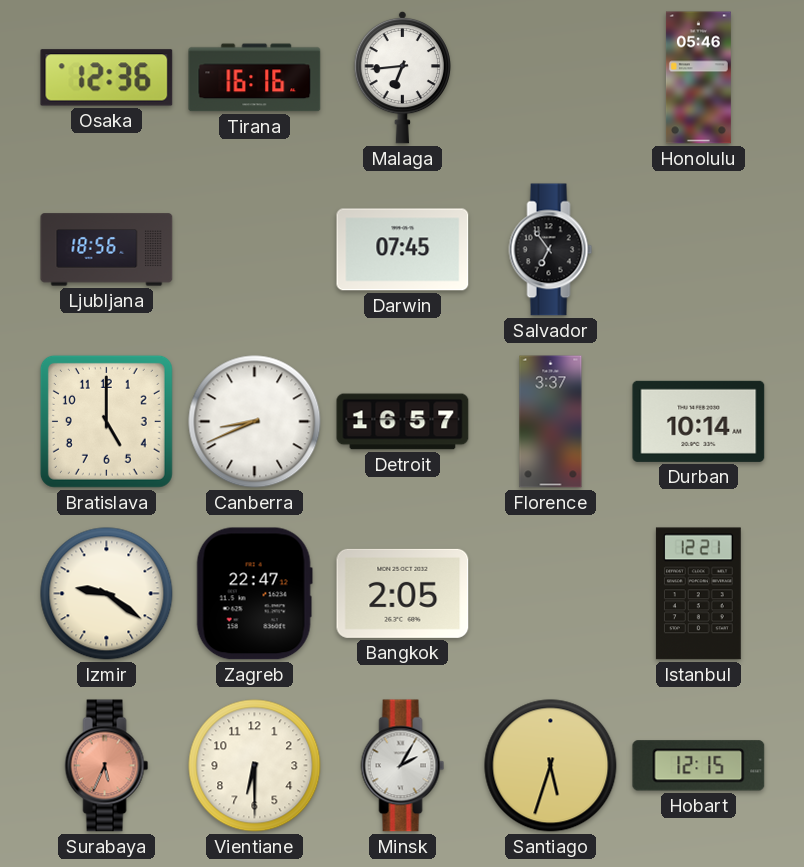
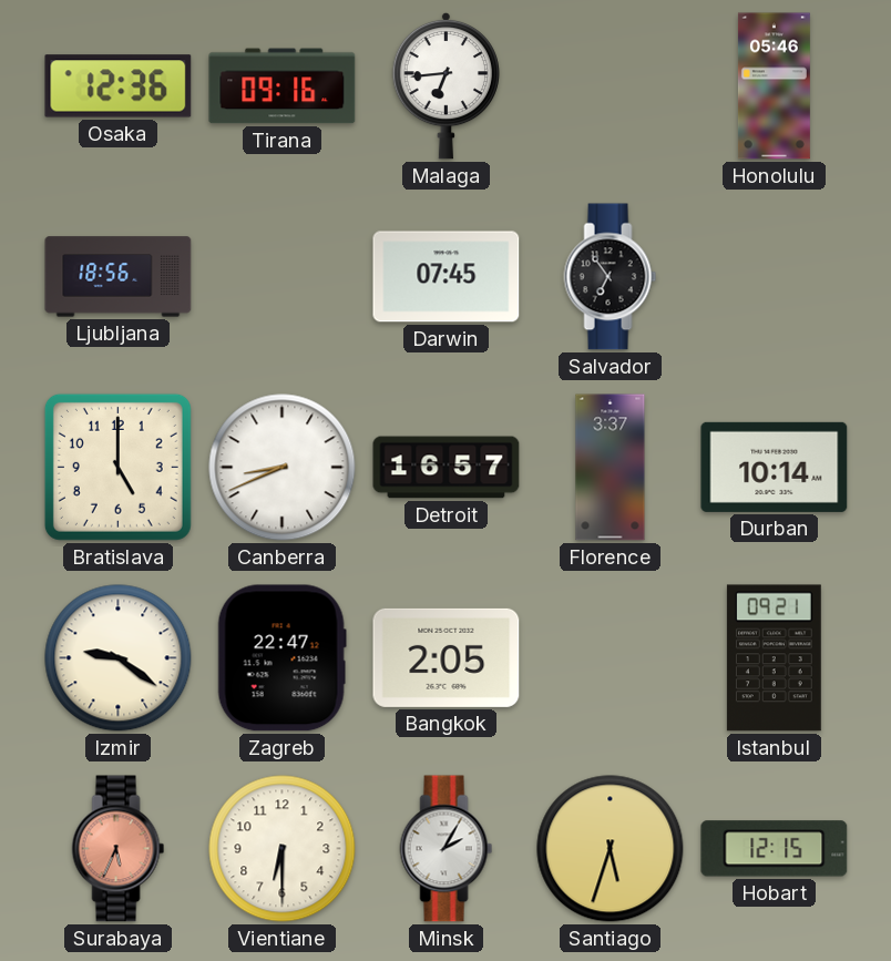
Tirana: 16:16 -> 09:16
Istanbul: 12:21 -> 09:21
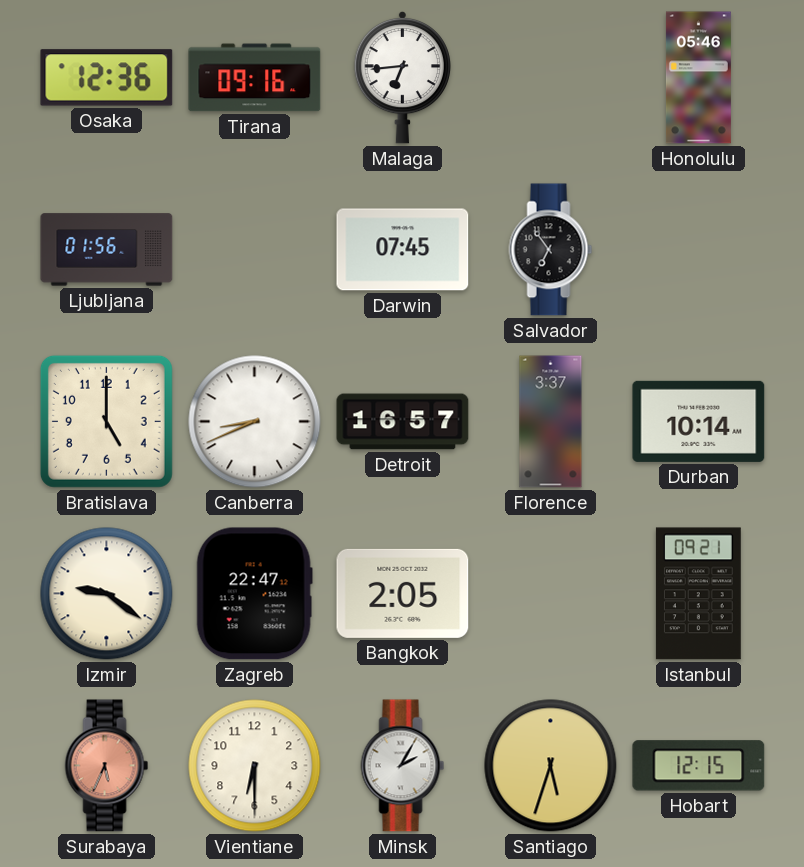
Ljubljana: 18:56 -> 01:56
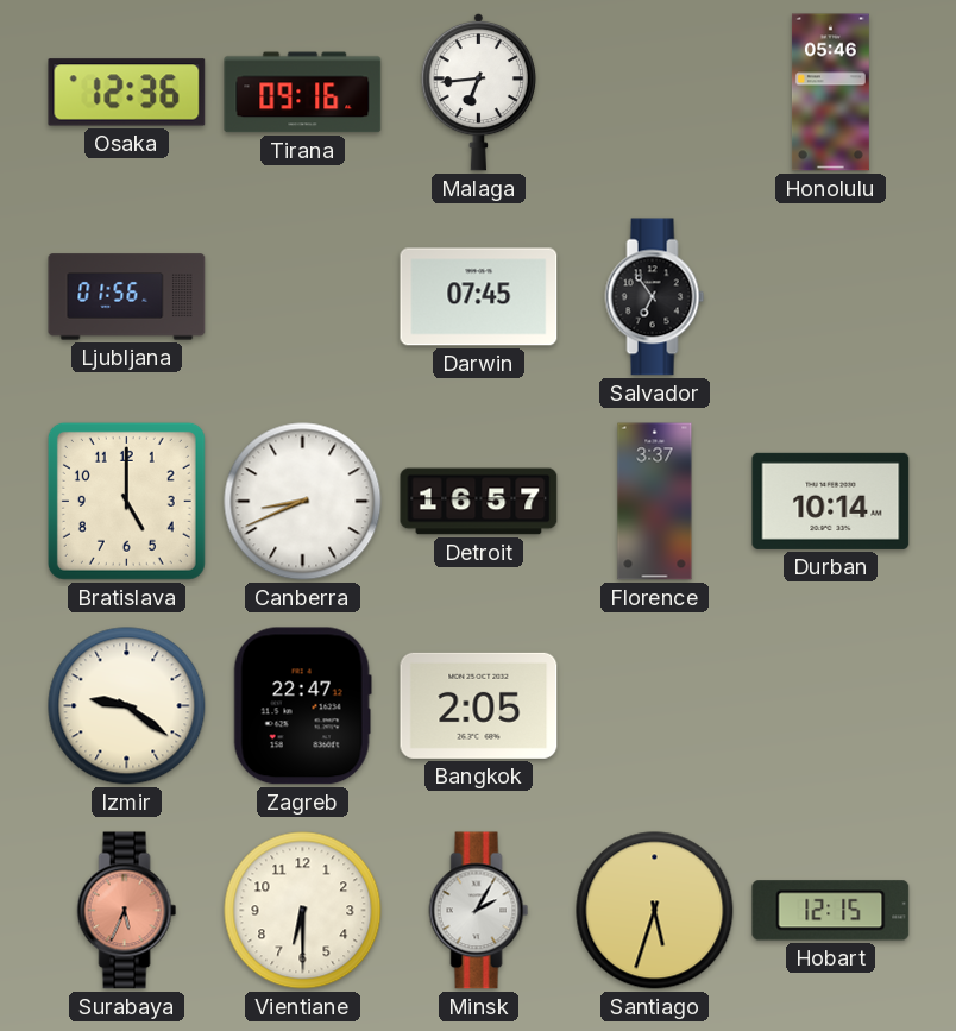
Istanbul: 09:21 -> none
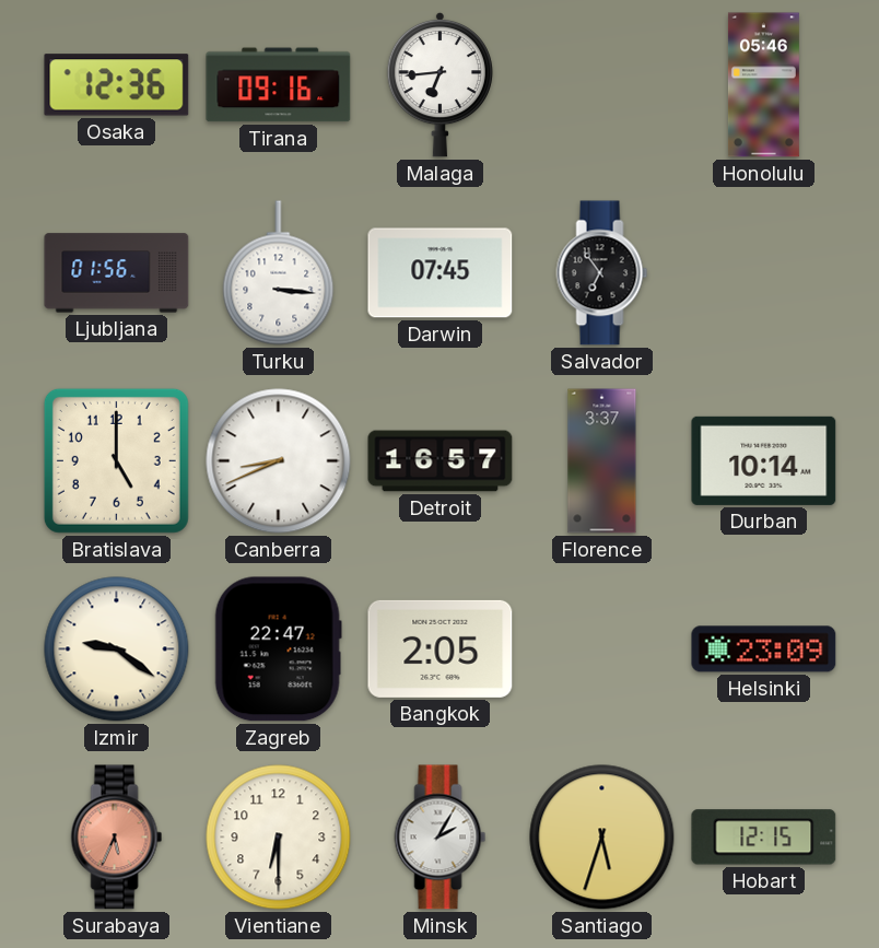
Turku: none -> 3:16
Helsinki: none -> 23:09
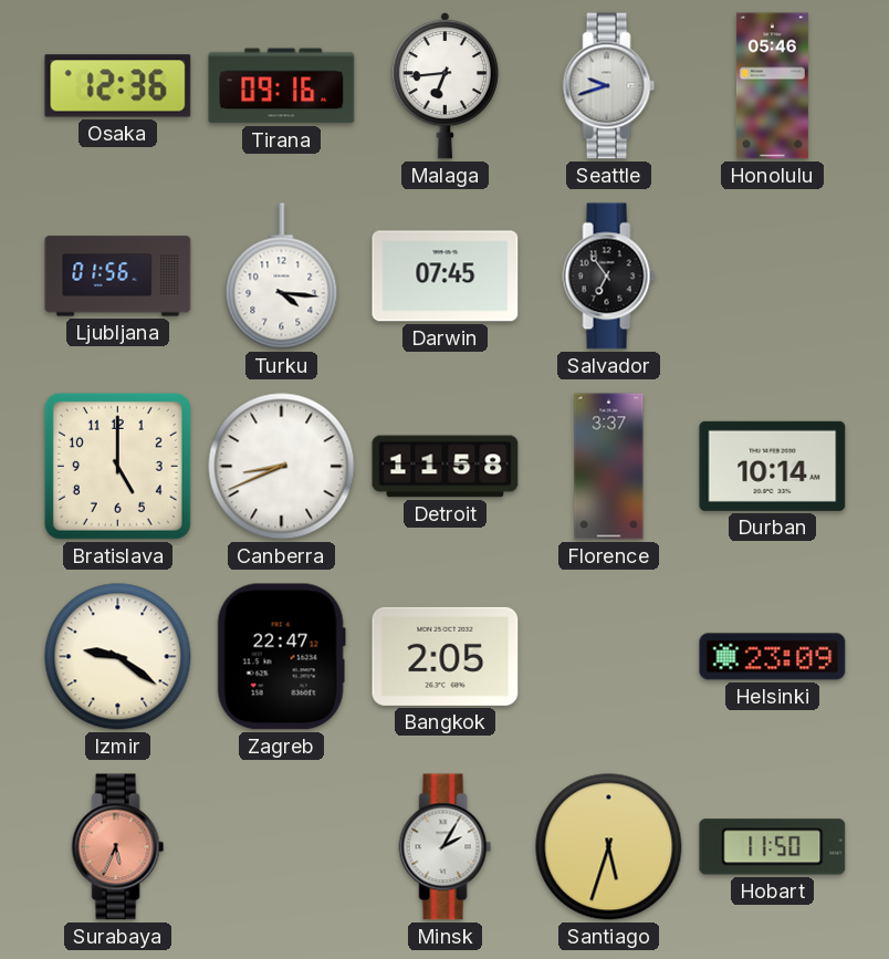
Seattle: none -> 9:42
Turku: 3:16 -> 4:16
Detroit: 16:57 -> 11:58
Vientiane: 6:30 -> none
Hobart: 12:15 -> 11:50
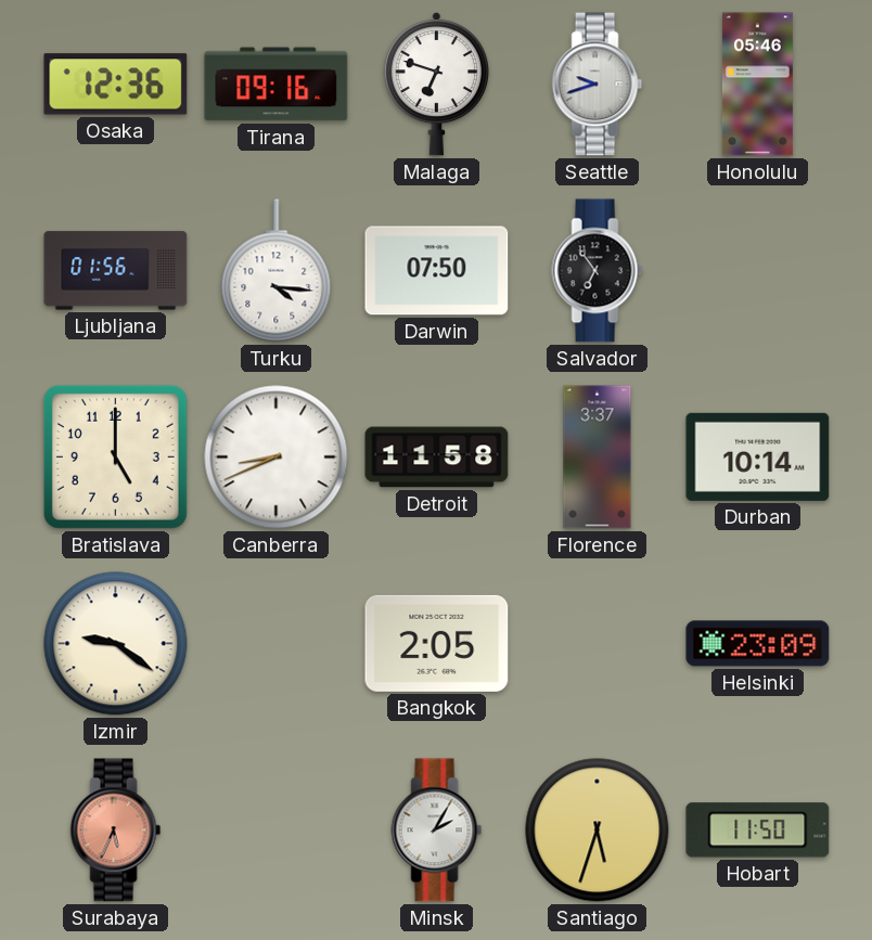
Malaga: 6:44 -> 6:48
Darwin: 07:45 -> 07:50
Zagreb: 22:47 -> none
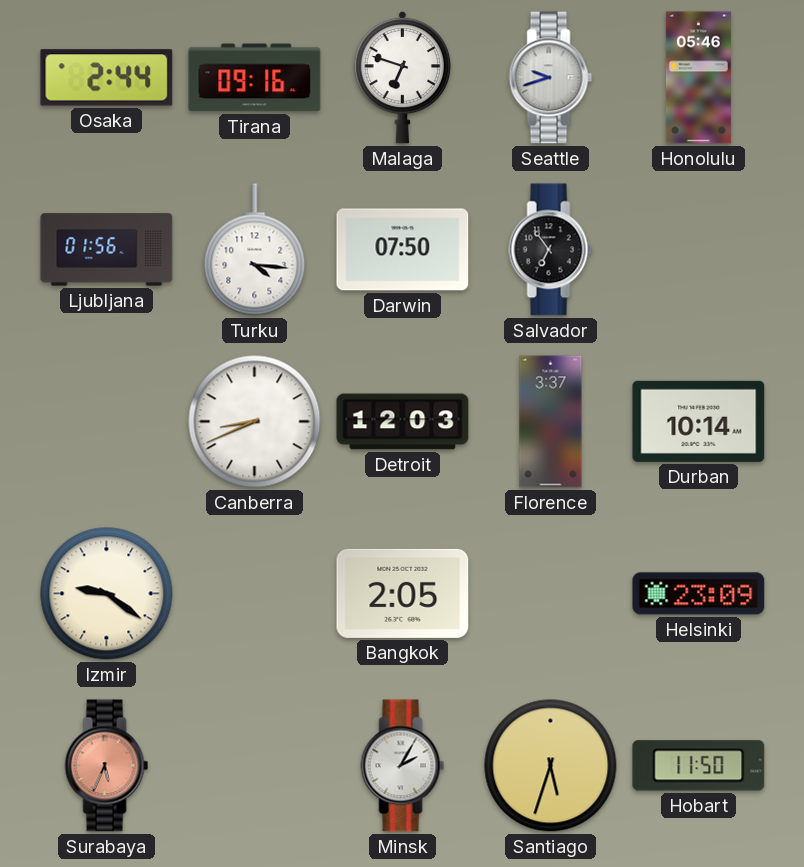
Osaka: 12:36 -> 2:44
Bratislava: 5:00 -> none
Detroit: 11:58 -> 12:03
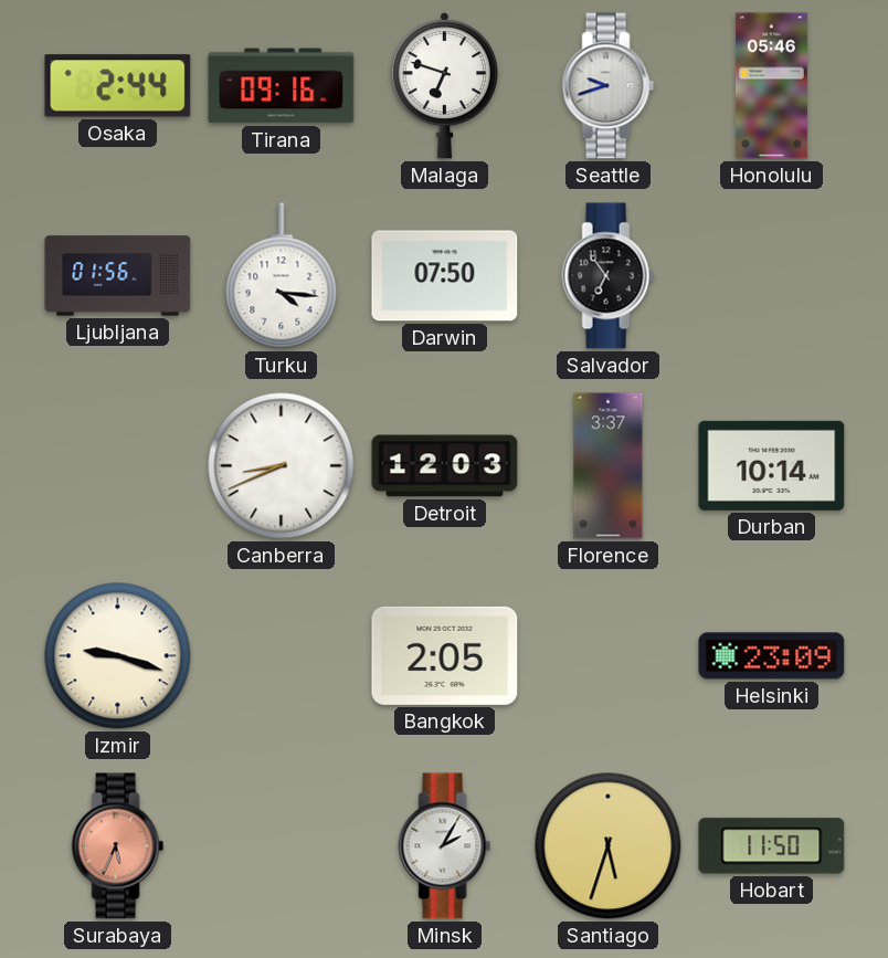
Izmir: 9:21 -> 9:18
